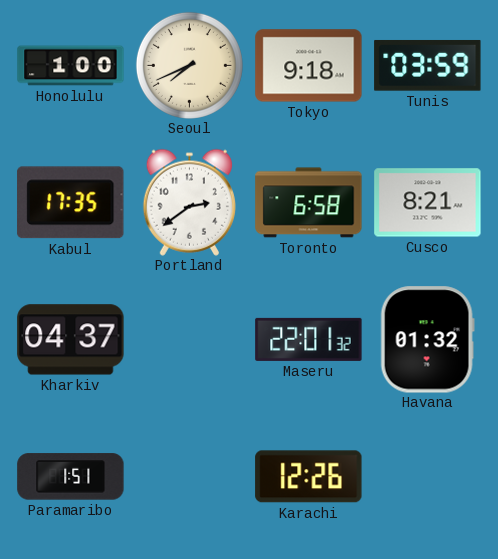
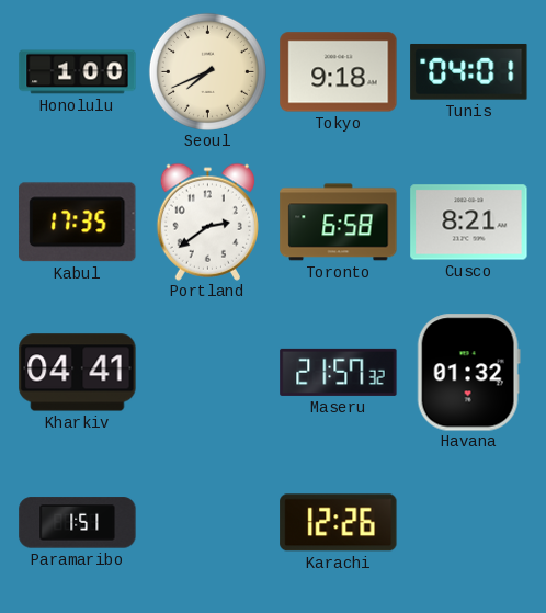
Tunis: 03:59 -> 04:01
Kharkiv: 04:37 -> 04:41
Maseru: 22:01 -> 21:57
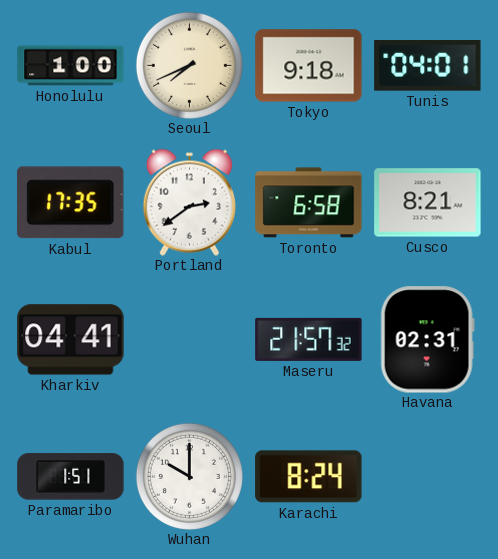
Havana: 01:32 -> 02:31
Wuhan: none -> 10:00
Karachi: 12:26 -> 8:24
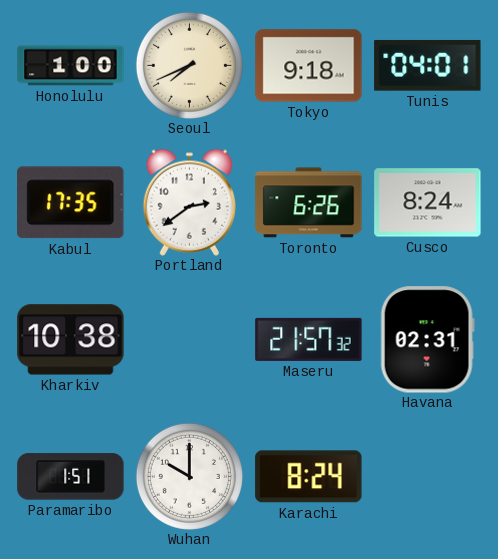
Toronto: 6:58 -> 6:26
Cusco: 8:21 -> 8:24
Kharkiv: 04:41 -> 10:38
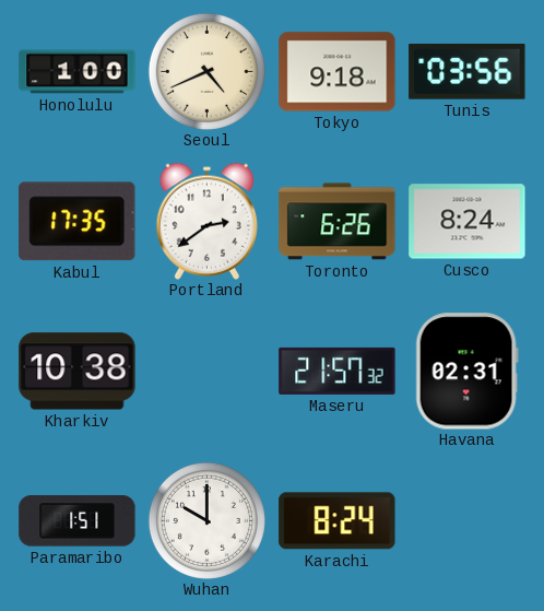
Seoul: 7:41 -> 4:41
Tunis: 04:01 -> 03:56
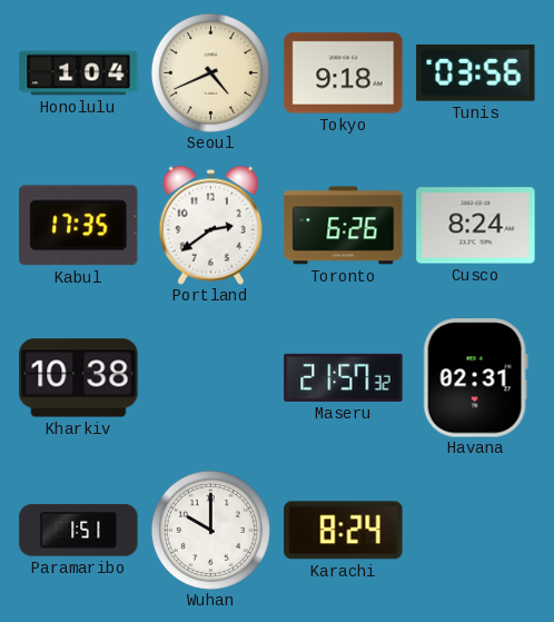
Honolulu: 1:00 -> 1:04
